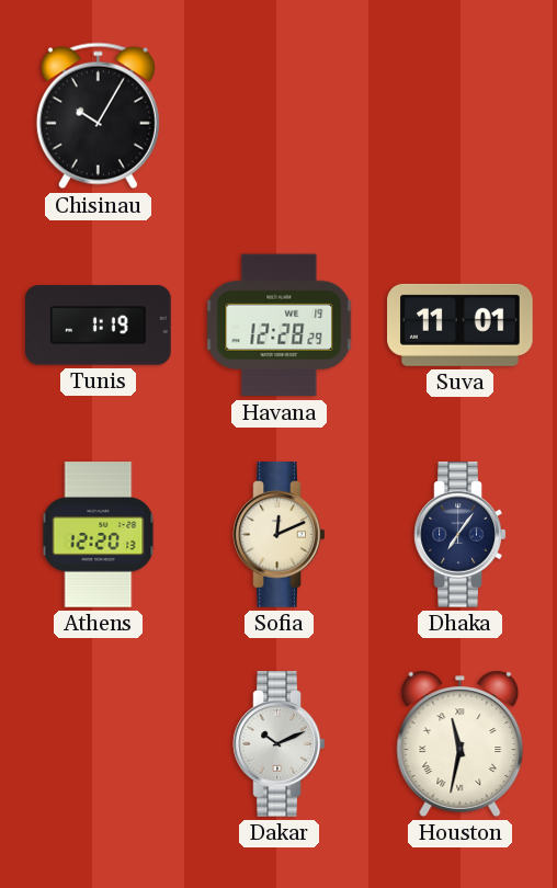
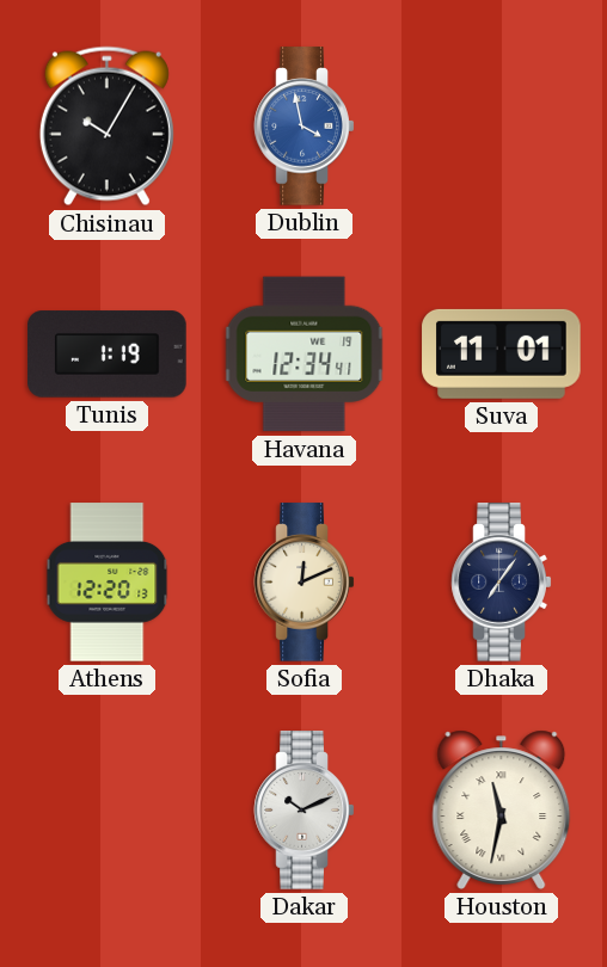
Dublin: none -> 3:58
Havana: 12:28 -> 12:34
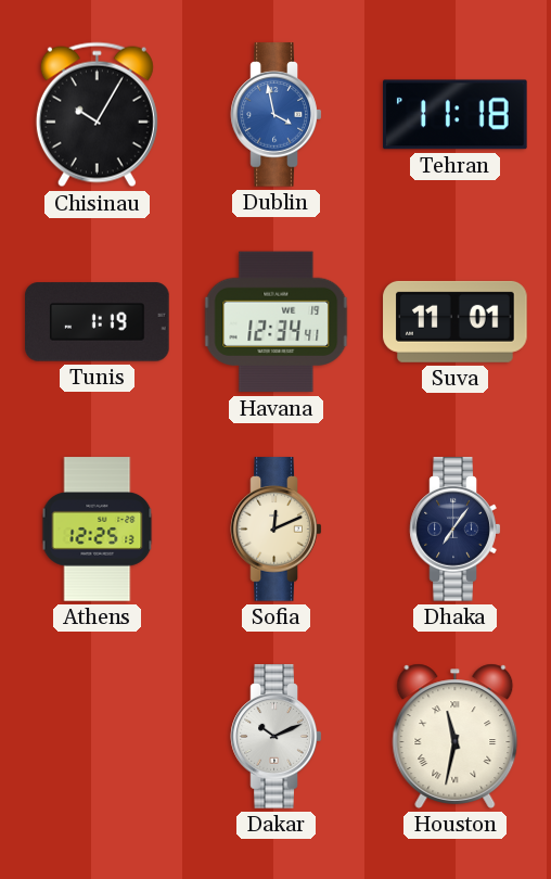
Tehran: none -> 11:18
Athens: 12:20 -> 12:25
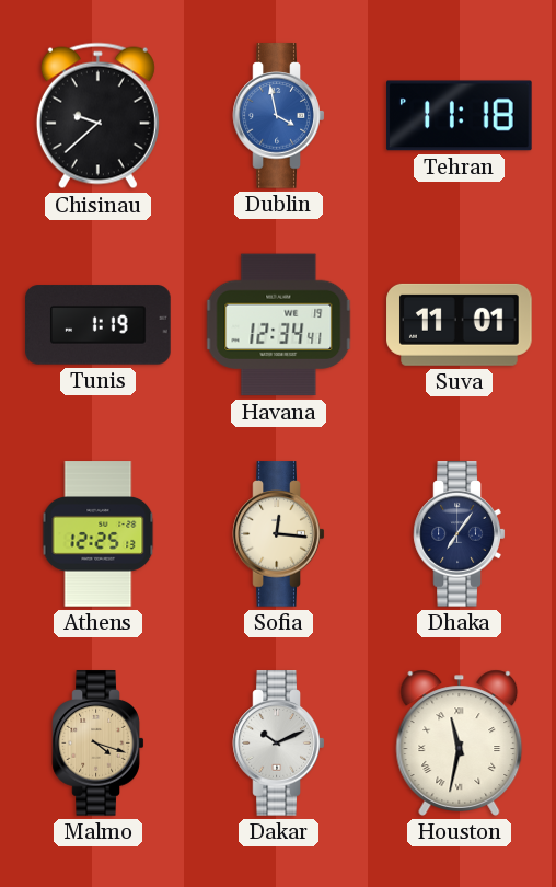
Chisinau: 10:05 -> 9:38
Sofia: 12:11 -> 12:16
Malmo: none -> 4:18
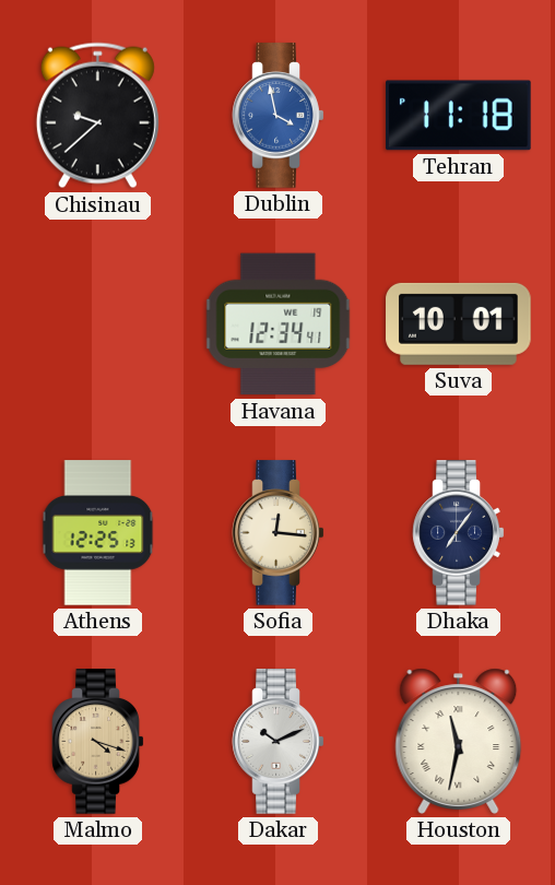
Tunis: 1:19 -> none
Suva: 11:01 -> 10:01
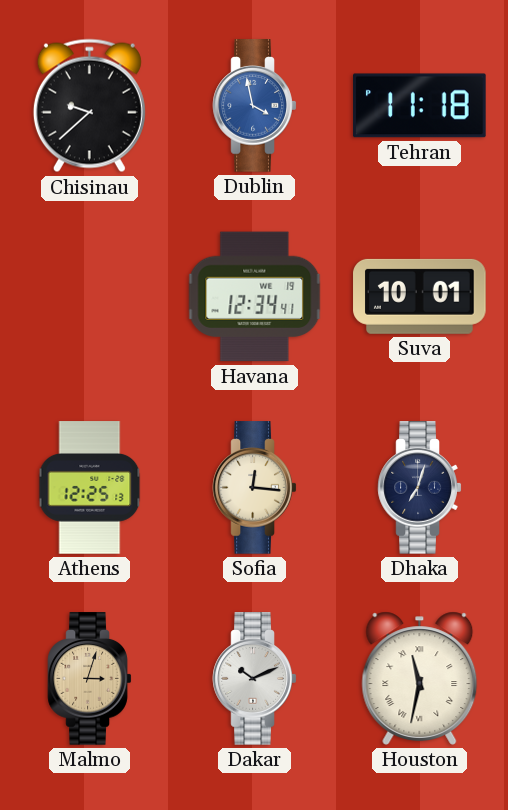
Dhaka: 7:06 -> 7:03
Malmo: 4:18 -> 3:03
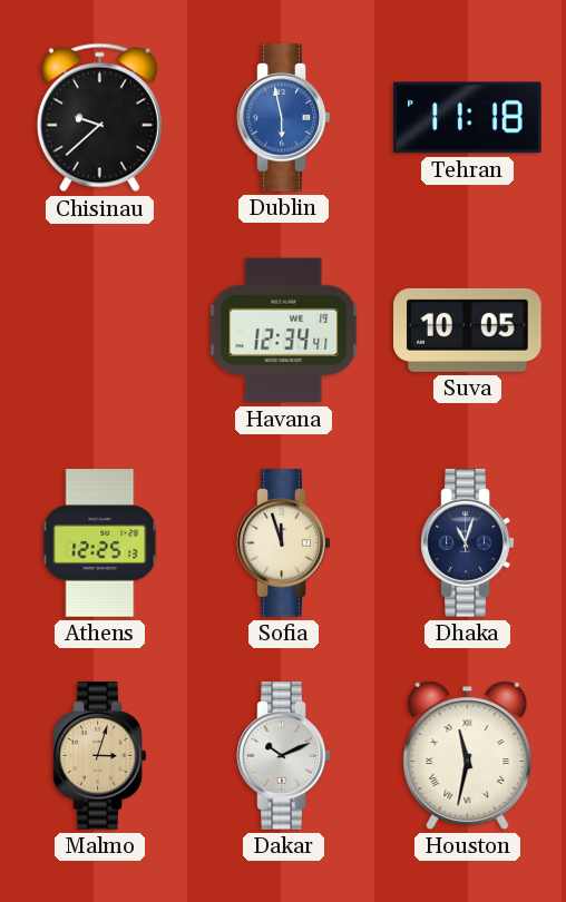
Dublin: 3:58 -> 5:58
Suva: 10:01 -> 10:05
Sofia: 12:16 -> 11:57
Dhaka: 7:03 -> 11:03
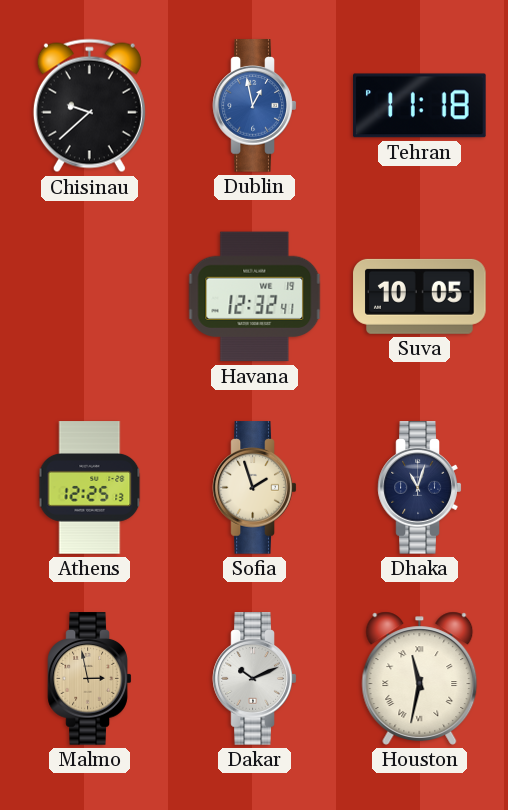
Dublin: 5:58 -> 12:58
Havana: 12:34 -> 12:32
Sofia: 11:57 -> 1:57
Malmo: 3:03 -> 2:58
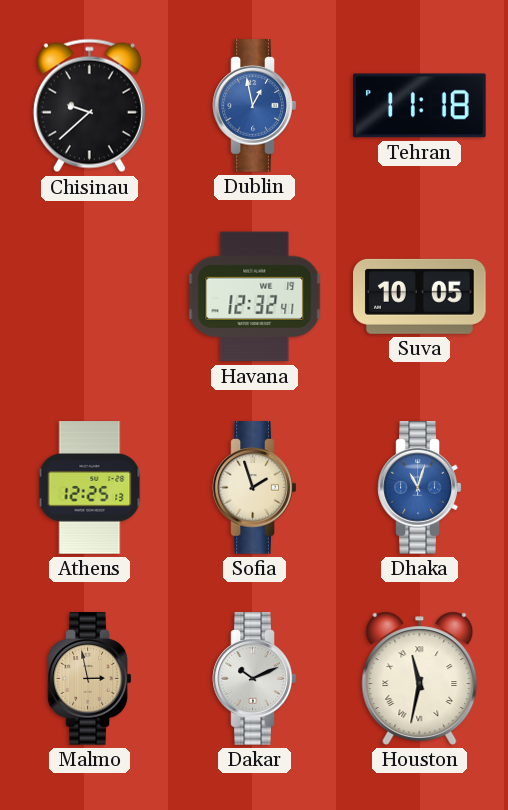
Dhaka dial: navy -> blue
